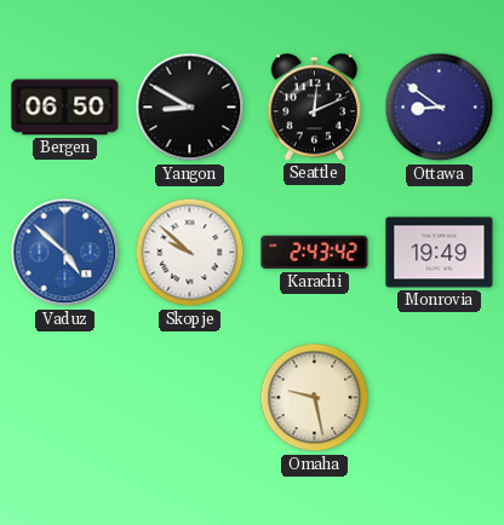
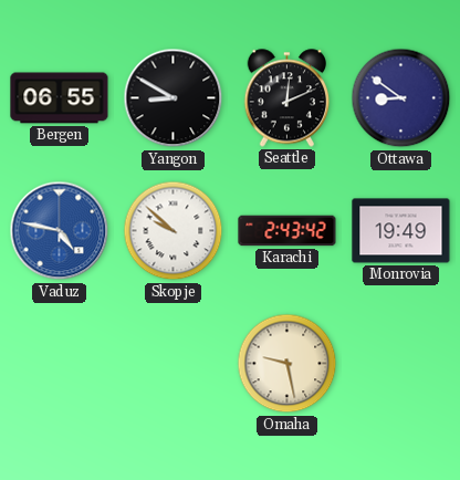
Bergen: 06:50 -> 06:55
Vaduz: 4:52 -> 4:47
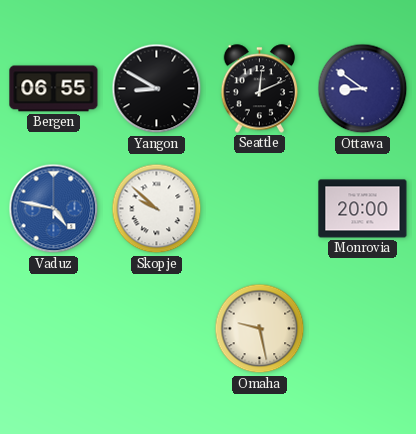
Karachi: 2:43 -> none
Monrovia: 19:49 -> 20:00
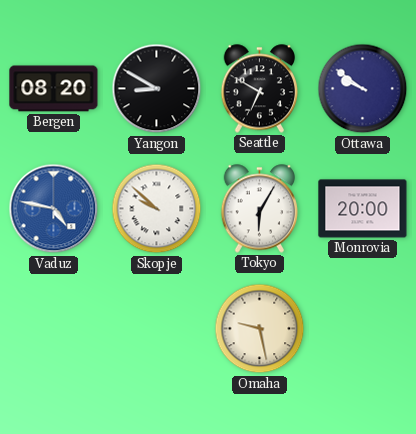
Bergen: 06:55 -> 08:20
Seattle: 12:11 -> 6:50
Ottawa: 8:51 -> 9:51
Tokyo: none -> 6:05
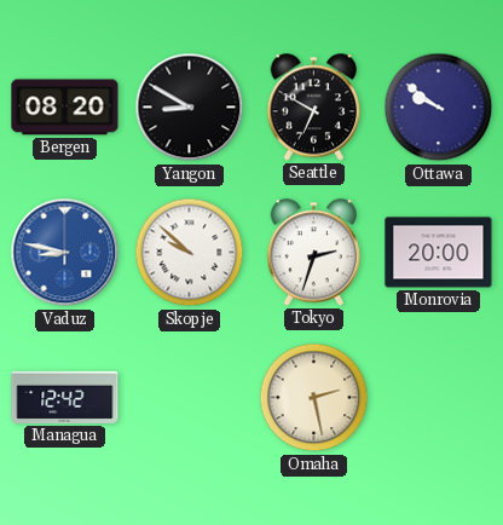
Vaduz: 4:47 -> 8:47
Tokyo: 6:05 -> 2:33
Managua: none -> 12:42
Omaha: 9:28 -> 2:28
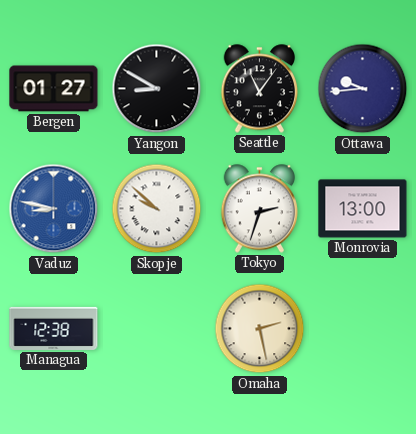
Bergen: 08:20 -> 01:27
Seattle: 6:50 -> 11:06
Ottawa: 9:51 -> 9:44
Monrovia: 20:00 -> 13:00
Managua: 12:42 -> 12:38
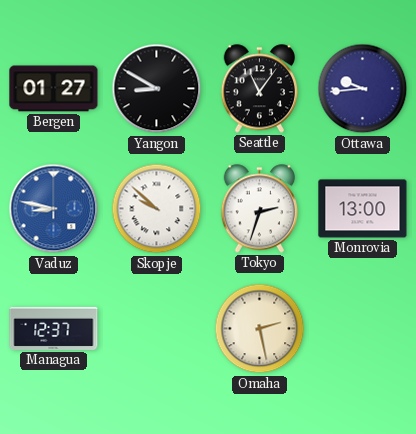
Managua: 12:38 -> 12:37
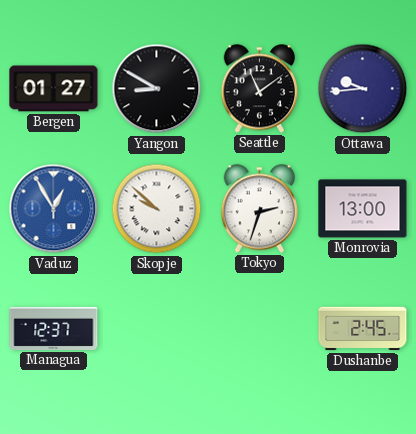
Seattle: 11:06 -> 11:09
Vaduz: 8:47 -> 12:55
Omaha: 2:28 -> none
Dushanbe: none -> 2:45
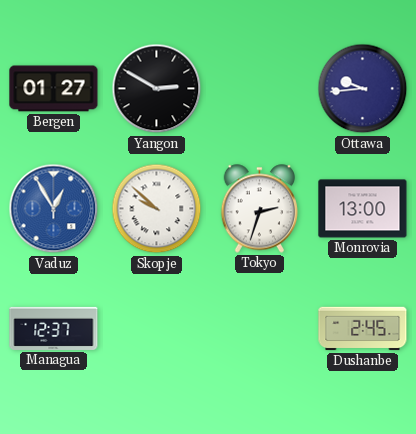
Yangon: 8:50 -> 2:50
Seattle: 11:09 -> none
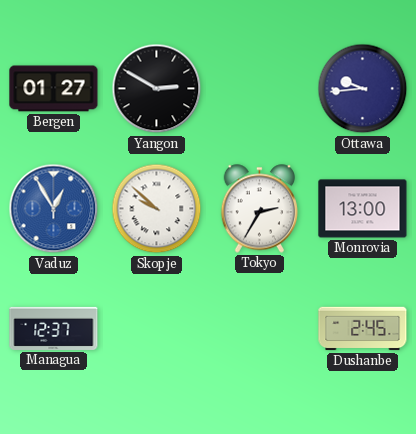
Tokyo: 2:33 -> 2:35
